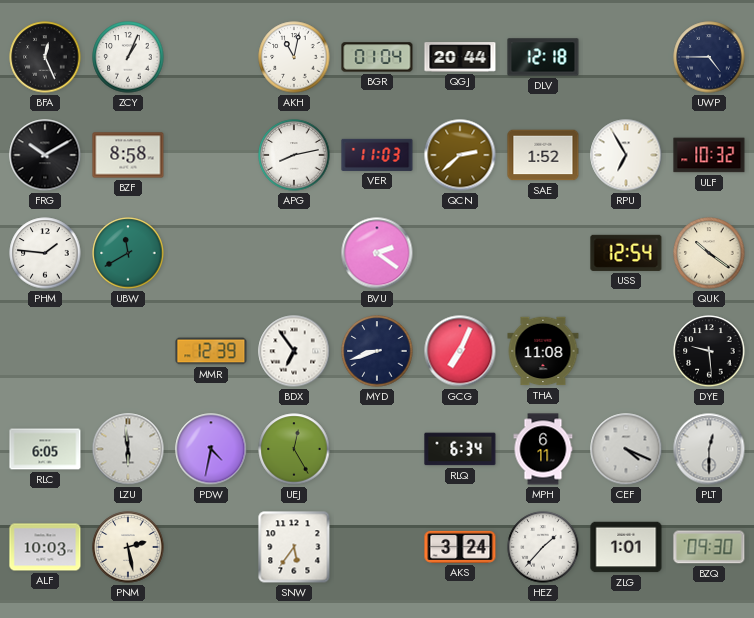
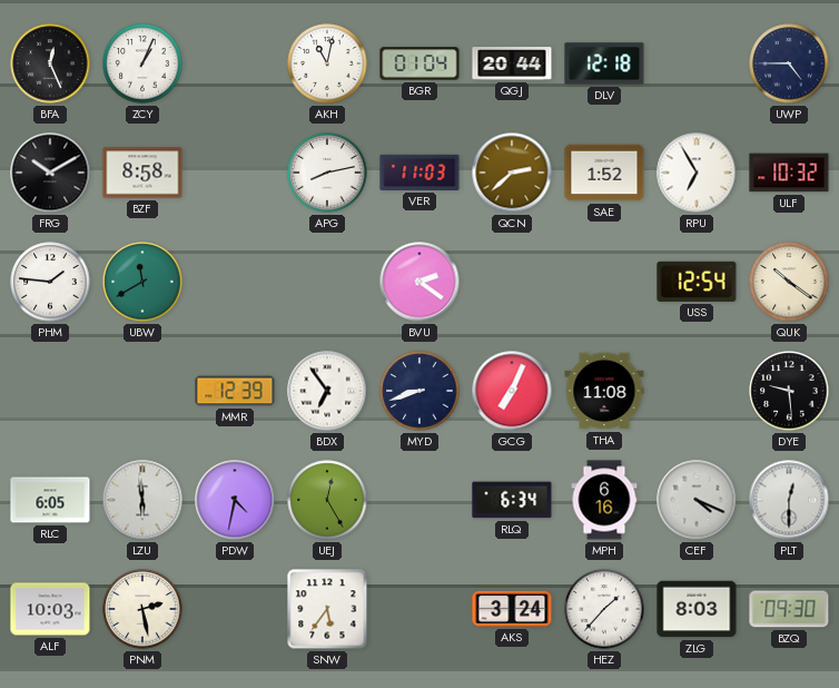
MPH: 6:11 -> 6:16
ZLG: 1:01 -> 8:03
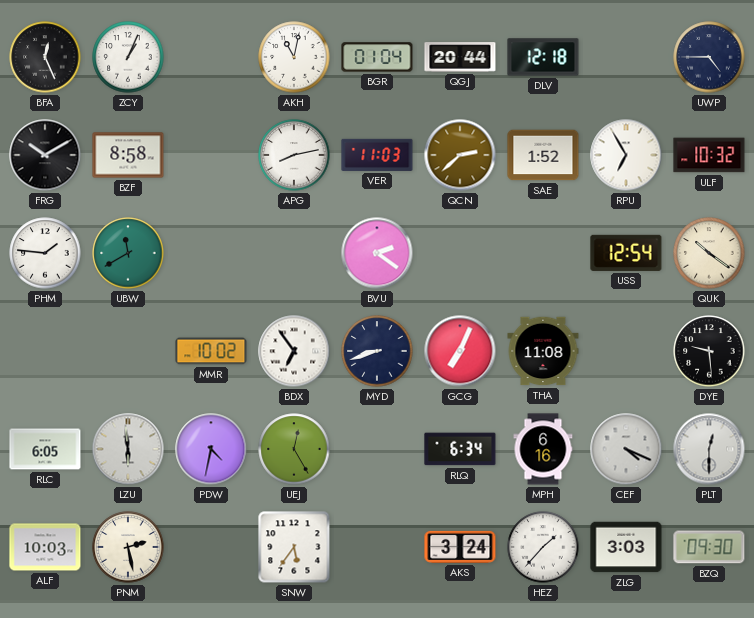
MMR: 12:39 -> 10:02
ZLG: 8:03 -> 3:03
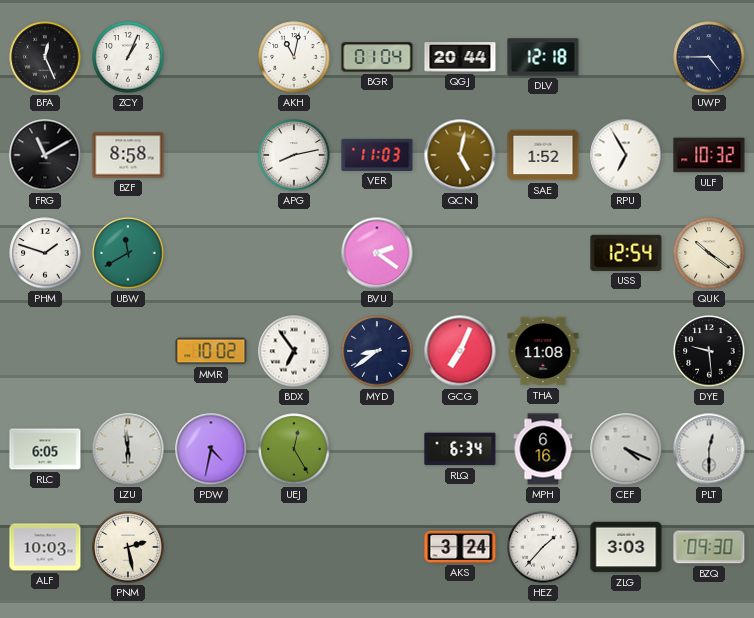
FRG: 10:10 -> 11:10
QCN: 2:38 -> 5:02
PHM: 1:46 -> 1:48
MYD: 8:42 -> 8:39
SNW: 5:36 -> none
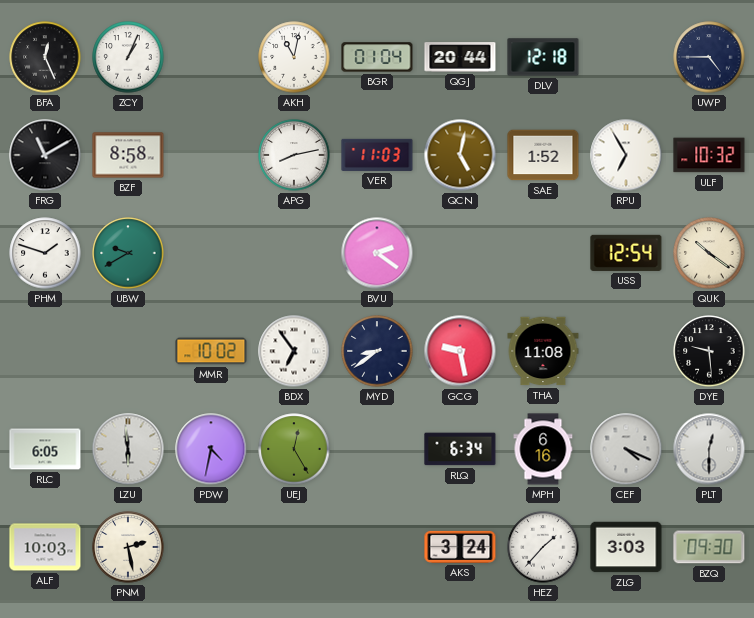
UBW: 11:40 -> 9:40
GCG: 7:04 -> 9:28
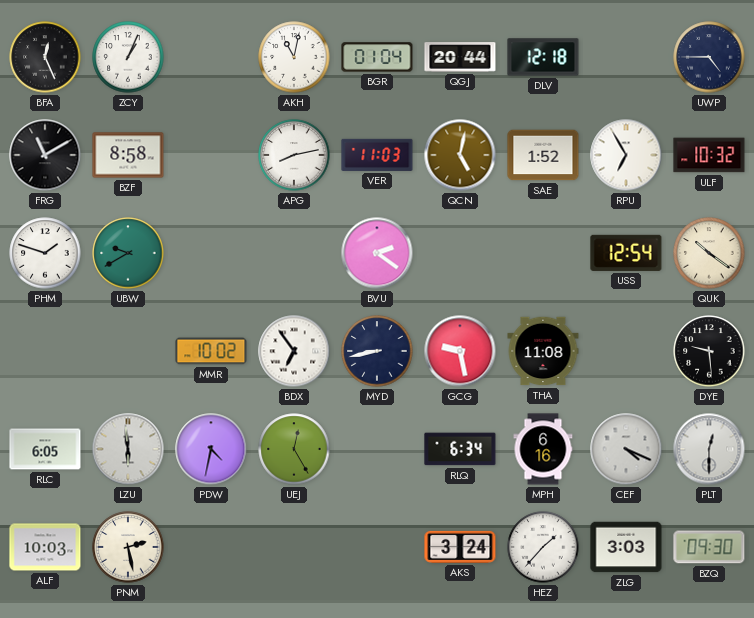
MYD: 8:39 -> 8:43
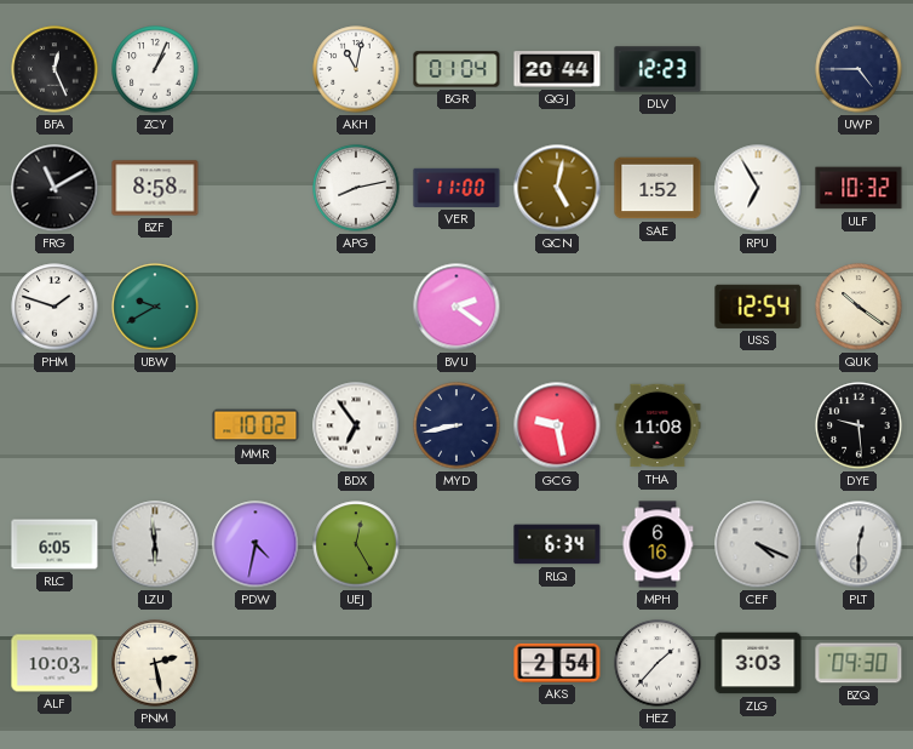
DLV: 12:18 -> 12:23
VER: 11:03 -> 11:00
AKS: 3:24 -> 2:54
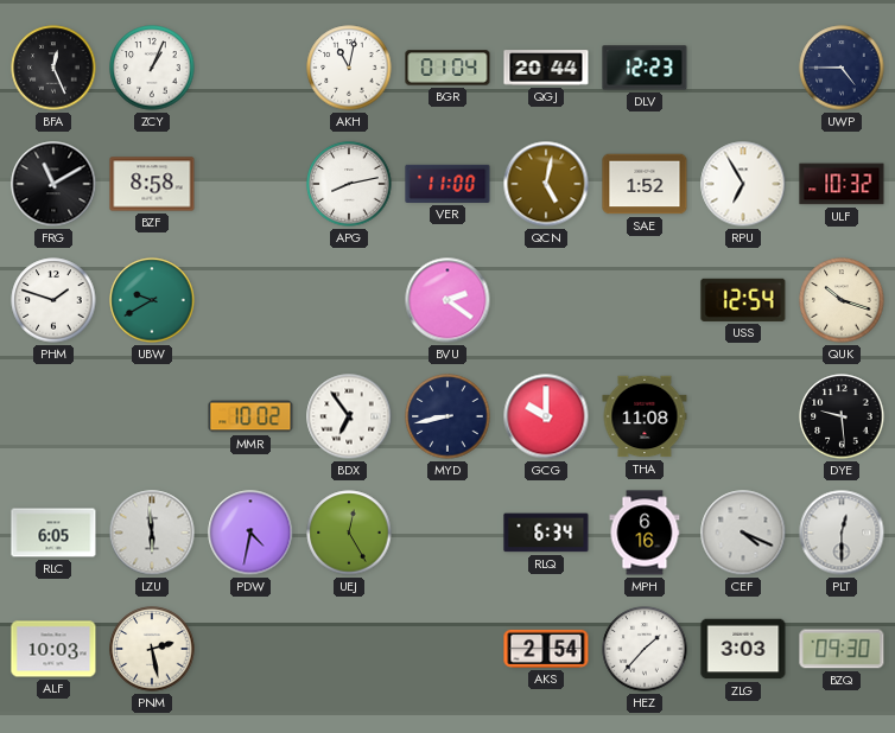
QUK: 10:21 -> 10:18
GCG: 9:28 -> 10:00
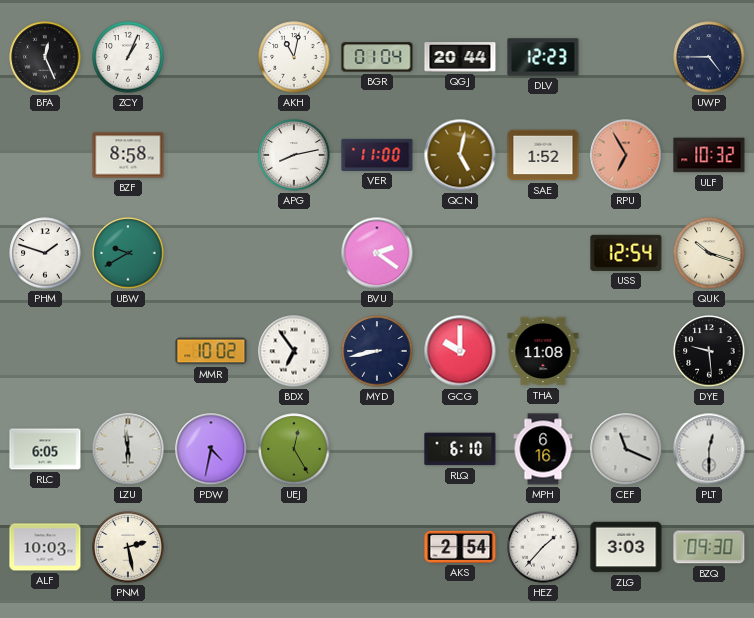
FRG: 11:10 -> none
RPU dial: white -> salmon
RLQ: 6:34 -> 6:10
CEF: 4:19 -> 11:19
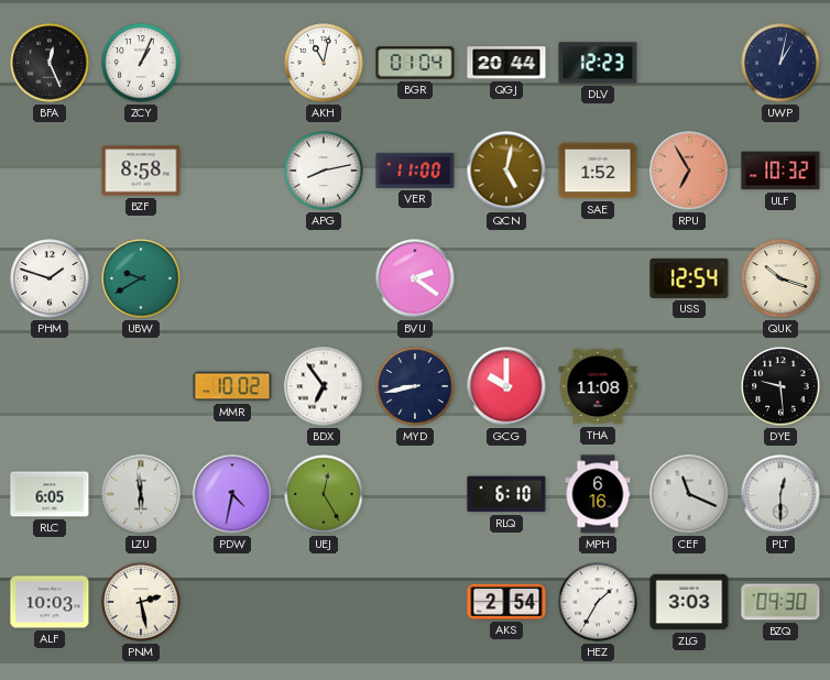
UWP: 4:45 -> 1:02
HEZ: 1:37 -> 1:35
